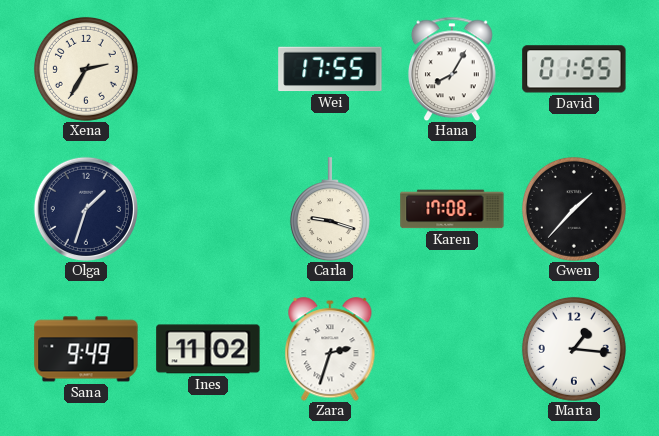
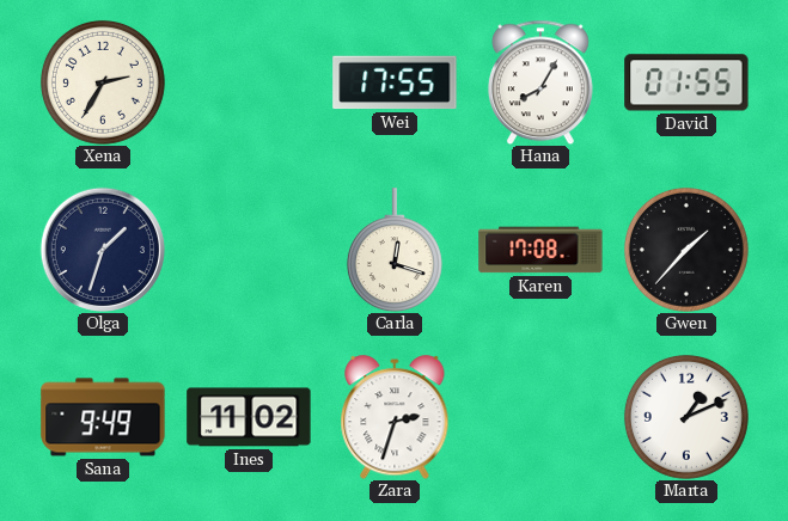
Carla: 9:18 -> 12:18
Marta: 1:16 -> 1:11
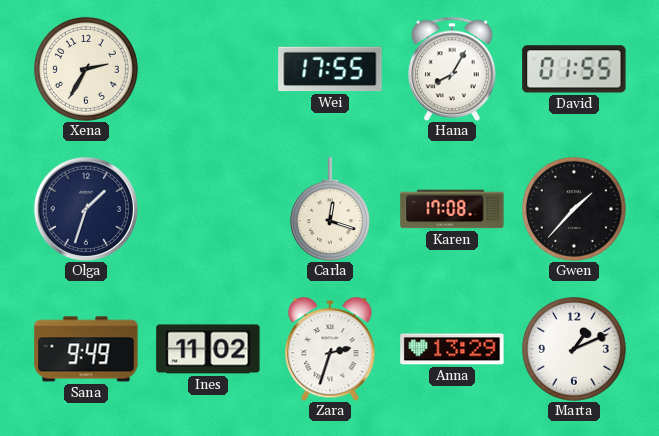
Anna: none -> 13:29
